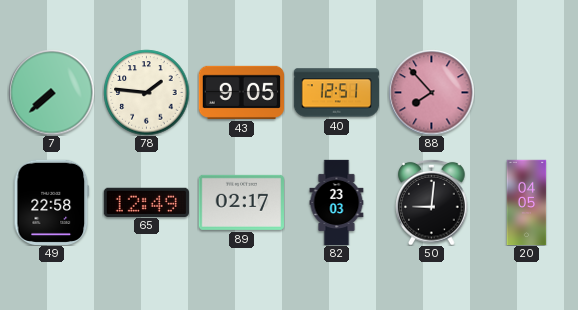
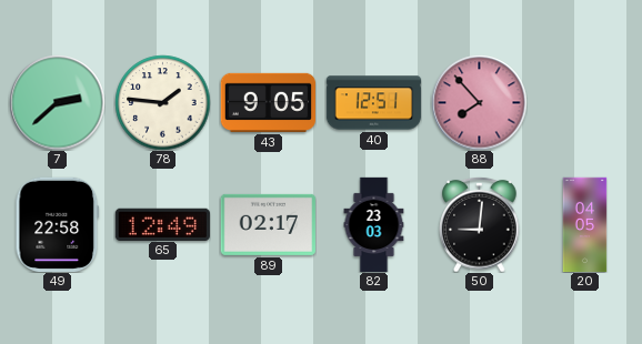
7: 7:38 -> 2:38
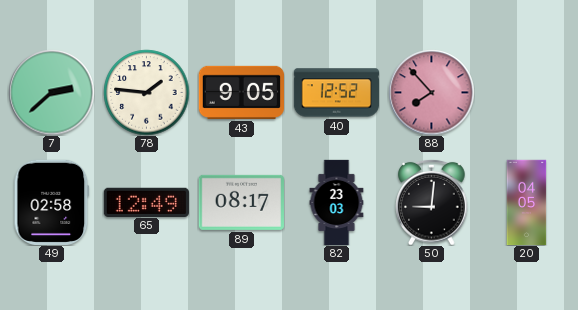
40: 12:51 -> 12:52
49: 22:58 -> 02:58
89: 02:17 -> 08:17
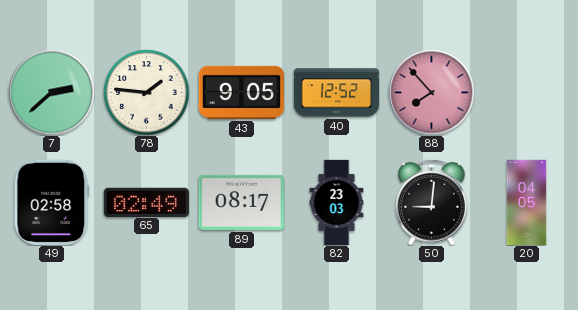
65: 12:49 -> 02:49
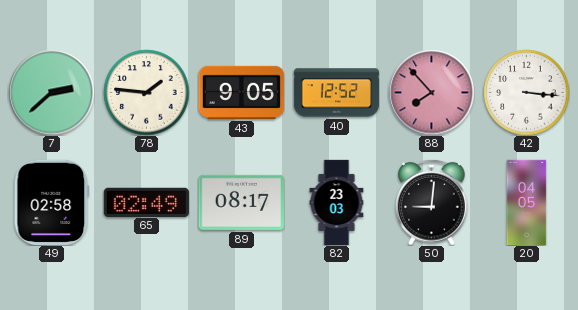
42: none -> 3:16
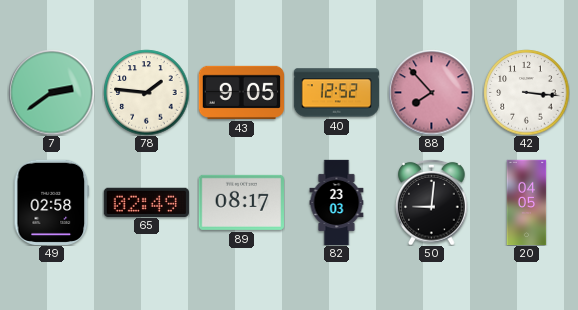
7: 2:38 -> 2:39
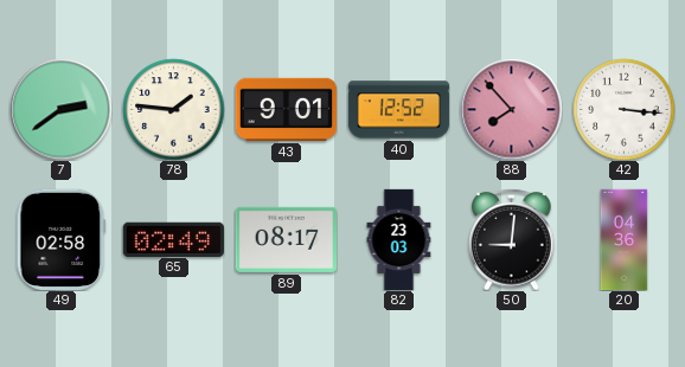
43: 9:05 -> 9:01
20: 04:05 -> 04:36
